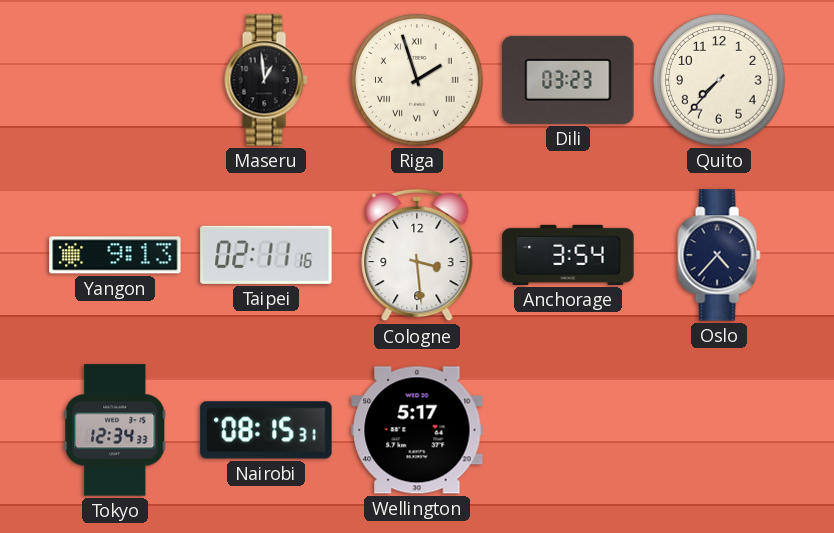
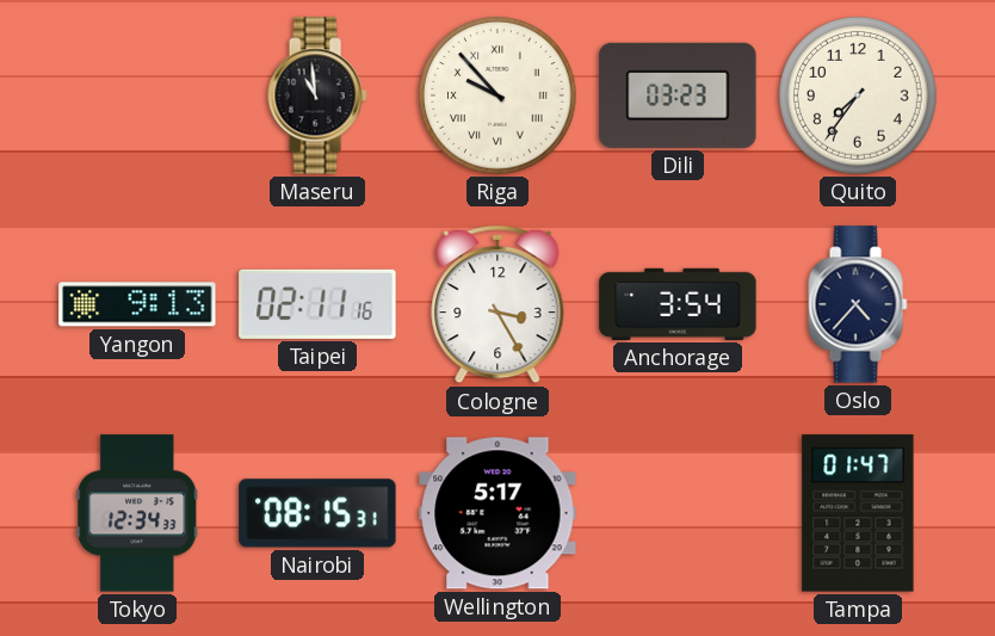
Maseru: 12:59 -> 10:59
Riga: 1:57 -> 9:53
Quito: 7:37 -> 7:36
Cologne: 3:29 -> 3:25
Tampa: none -> 01:47
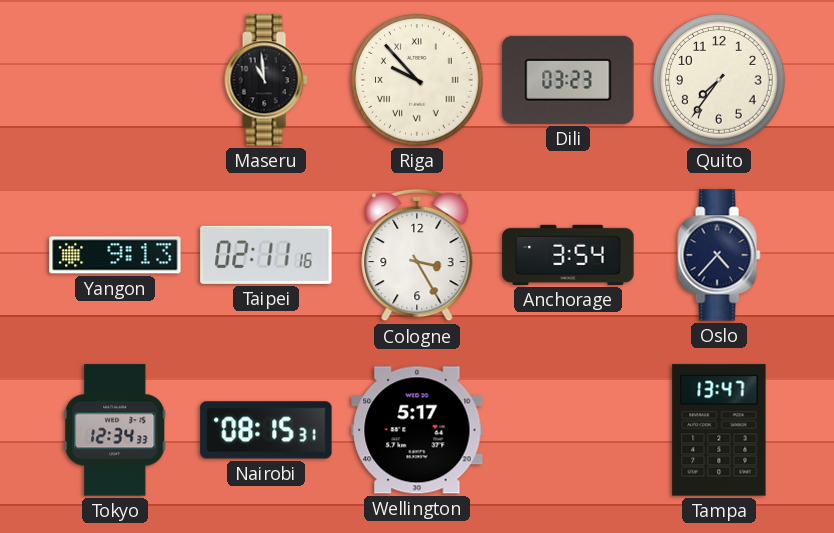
Tampa: 01:47 -> 13:47
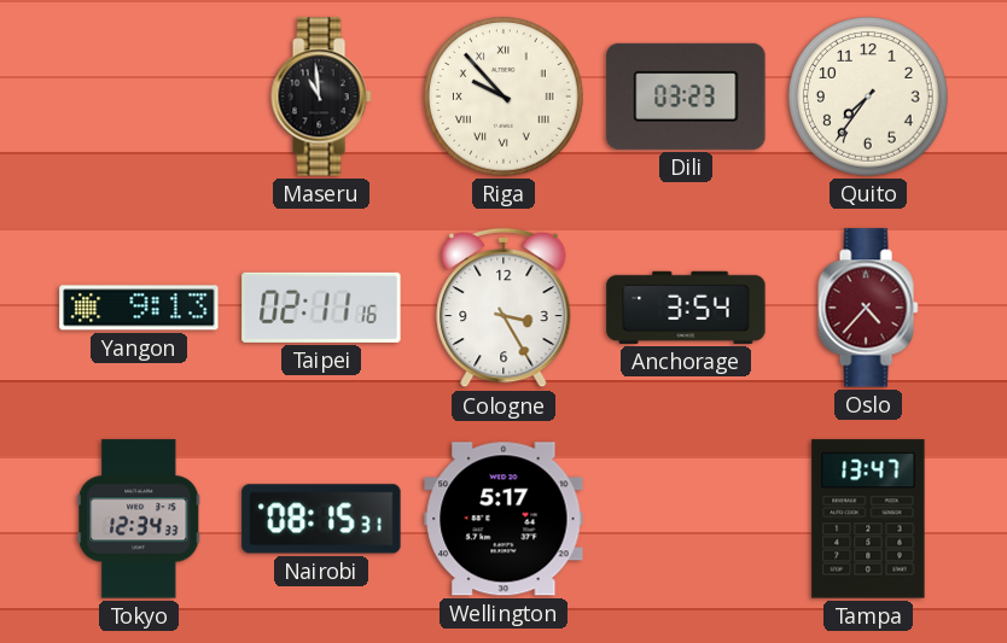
Oslo dial: navy -> burgundy
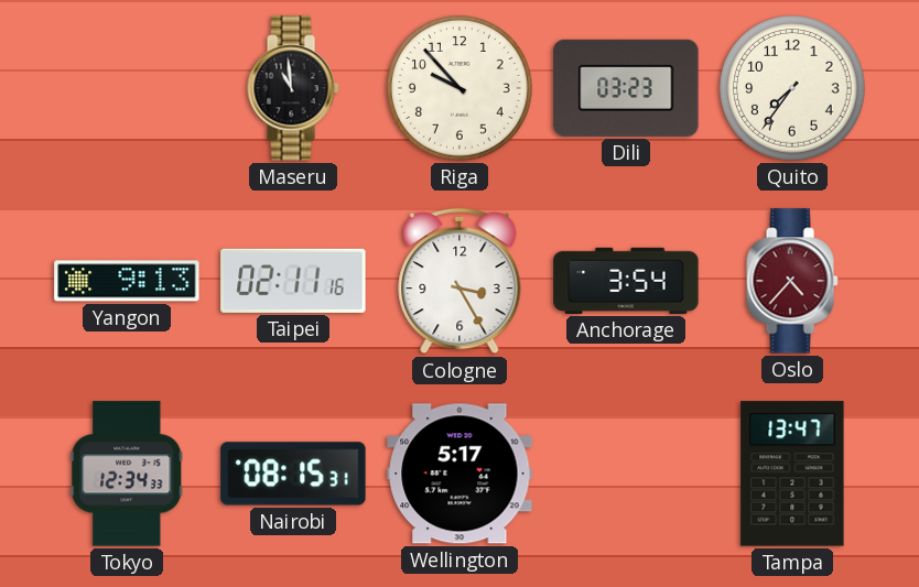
Riga numerals: Roman -> Arabic
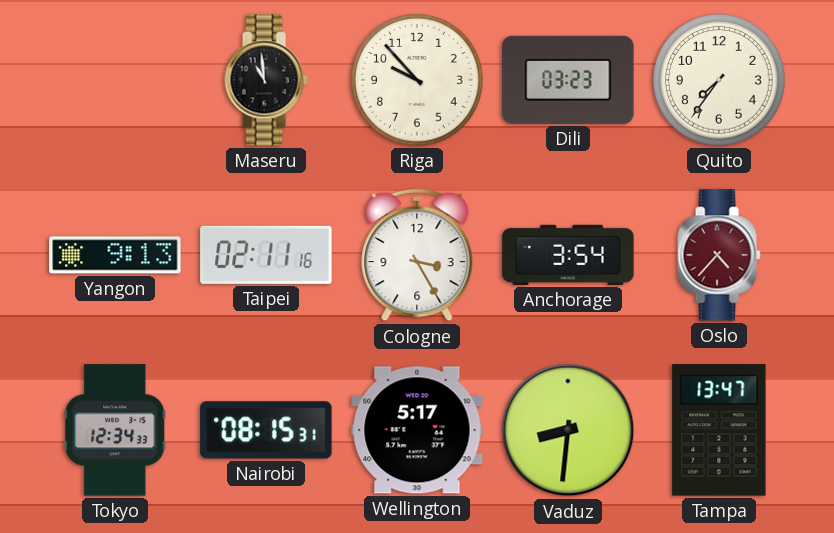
Vaduz: none -> 8:31
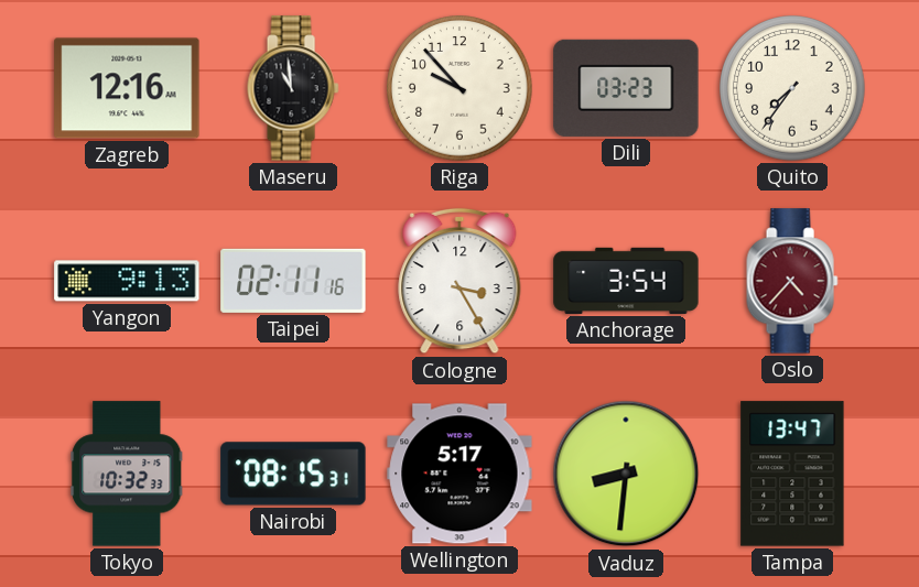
Zagreb: none -> 12:16
Tokyo: 12:34 -> 10:32
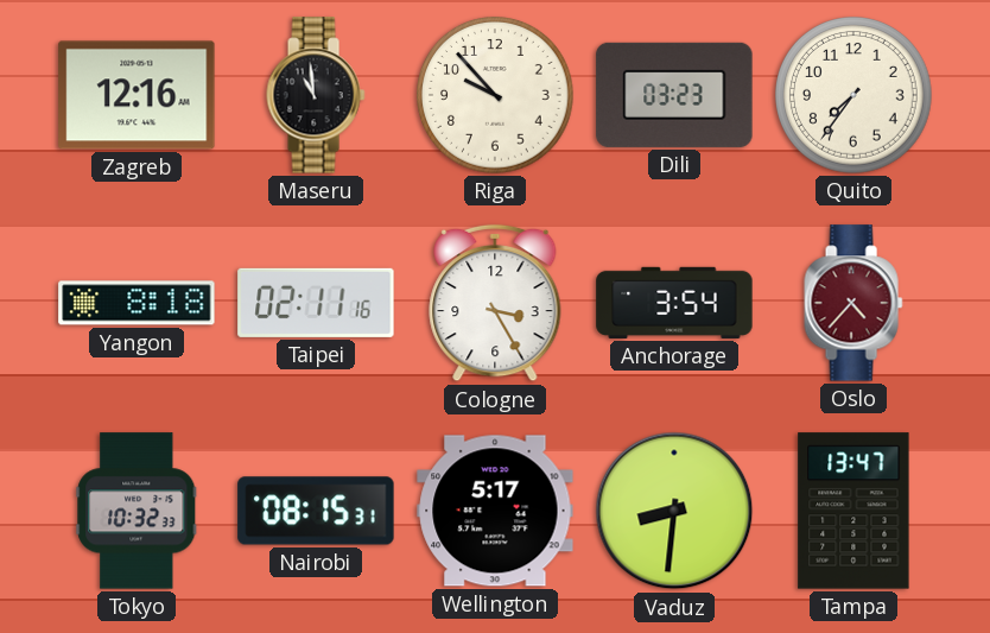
Yangon: 9:13 -> 8:18
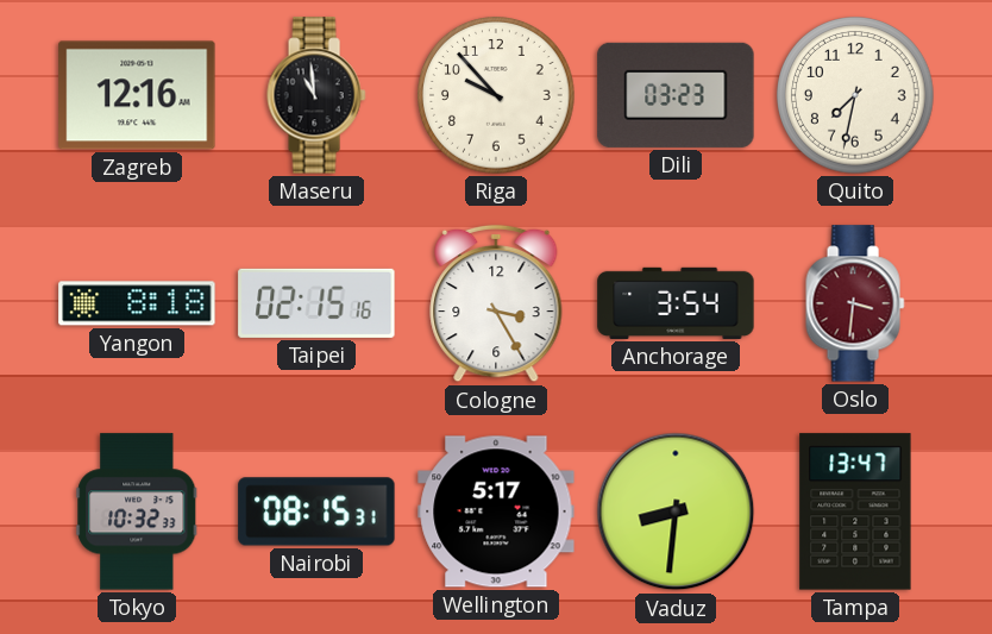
Quito: 7:36 -> 7:32
Taipei: 02:11 -> 02:15
Oslo: 4:37 -> 3:31
